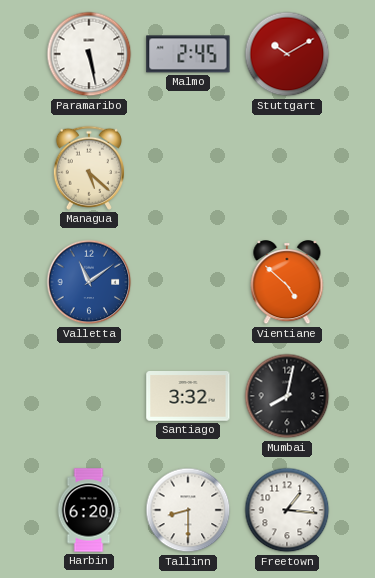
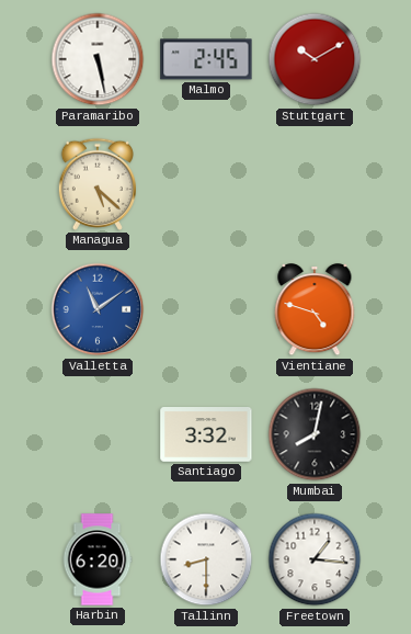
Vientiane: 4:52 -> 4:48
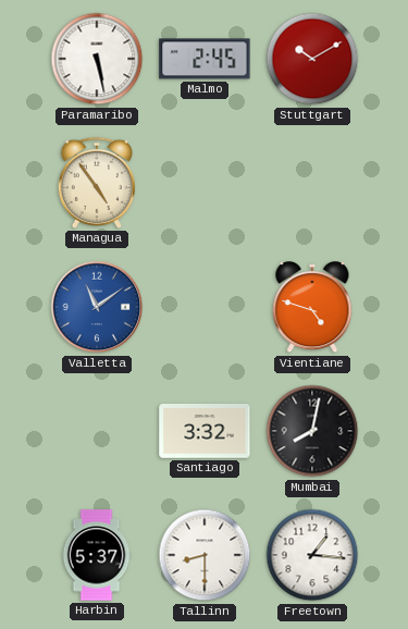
Managua: 5:22 -> 4:54
Harbin: 6:20 -> 5:37
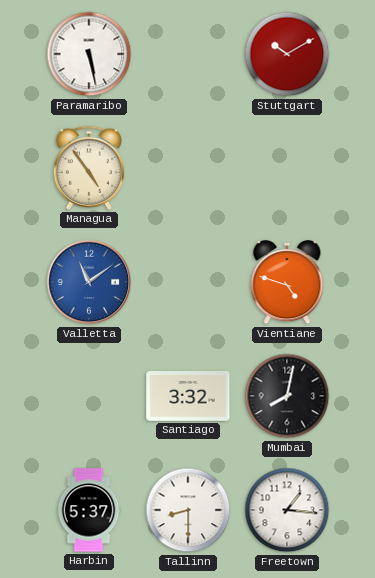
Malmo: 2:45 -> none
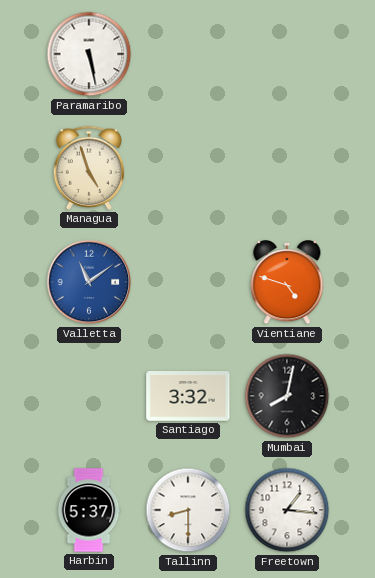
Stuttgart: 10:10 -> none
Managua: 4:54 -> 4:57
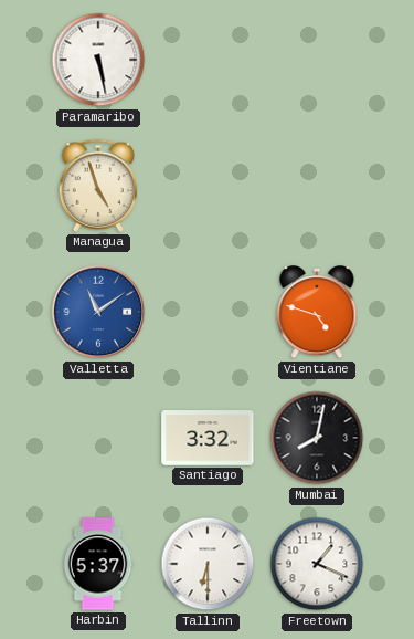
Tallinn: 8:30 -> 6:30
Freetown: 1:16 -> 1:19
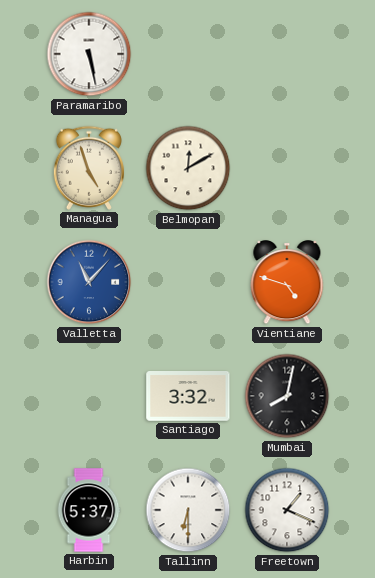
Belmopan: none -> 12:10
Valletta: 11:09 -> 11:07
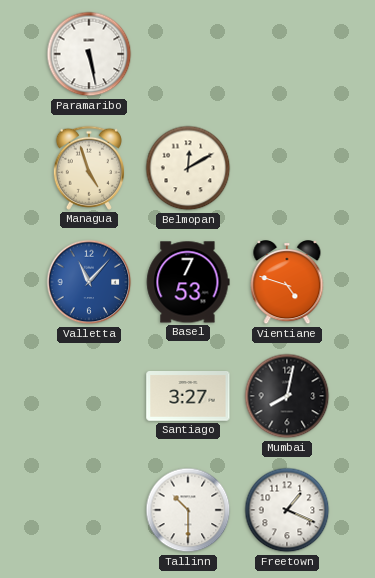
Basel: none -> 7:53
Santiago: 3:32 -> 3:27
Harbin: 5:37 -> none
Tallinn: 6:30 -> 10:30
